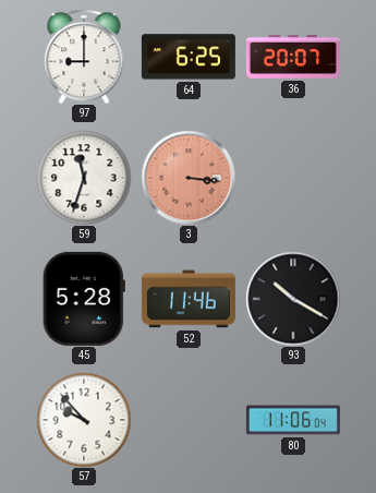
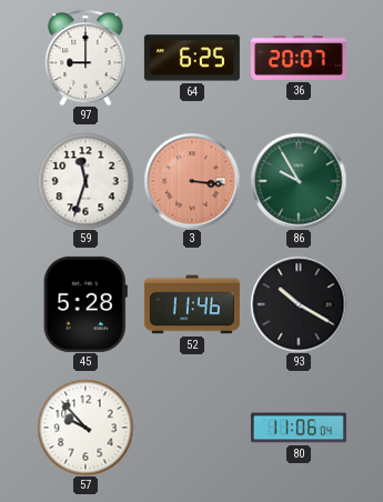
86: none -> 9:55
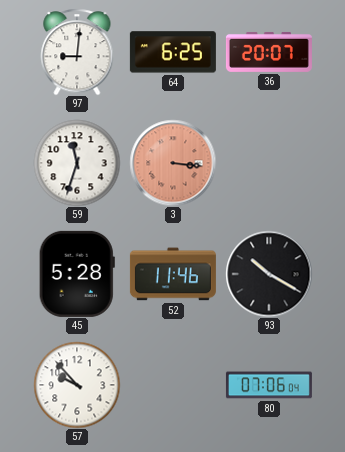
97: 9:00 -> 9:01
86: 9:55 -> none
80: 11:06 -> 07:06
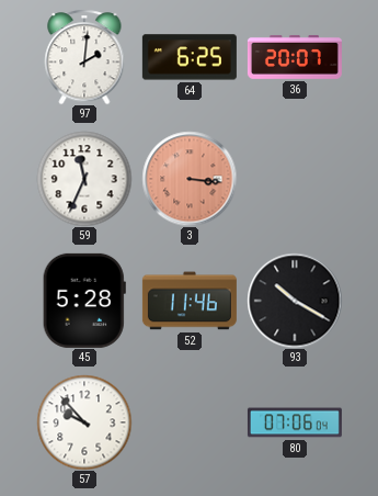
97: 9:01 -> 2:01
59: 11:33 -> 11:34
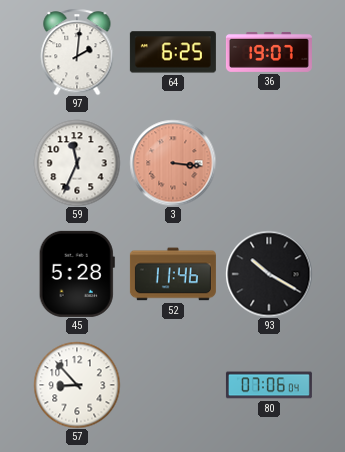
36: 20:07 -> 19:07
57: 9:53 -> 8:53
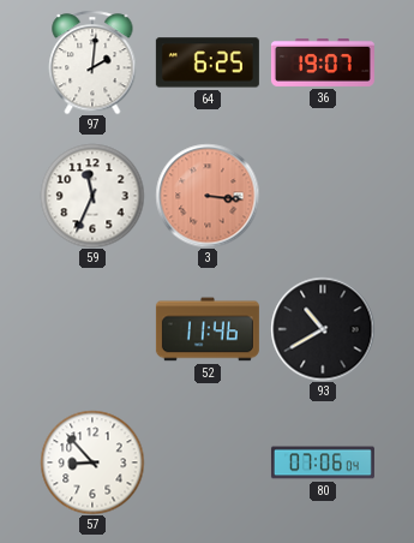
45: 5:28 -> none
93: 10:20 -> 10:40
